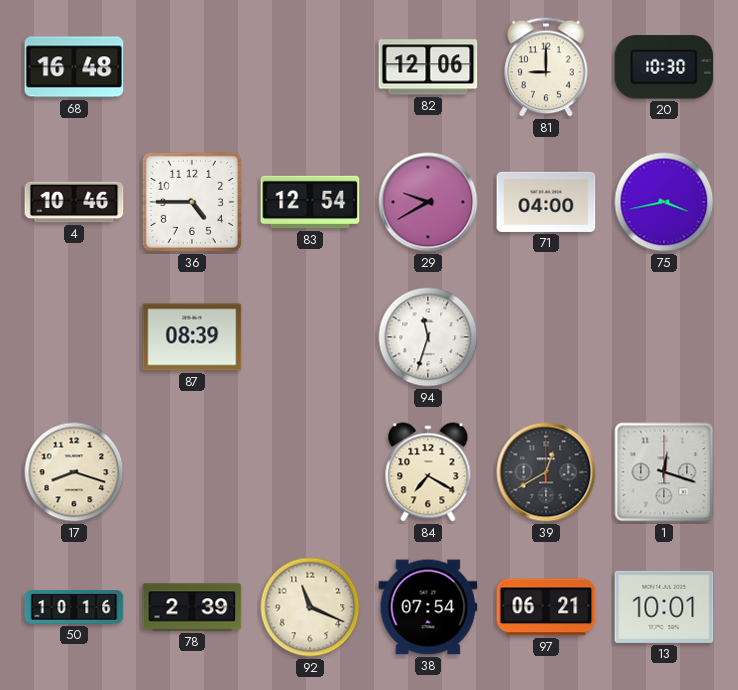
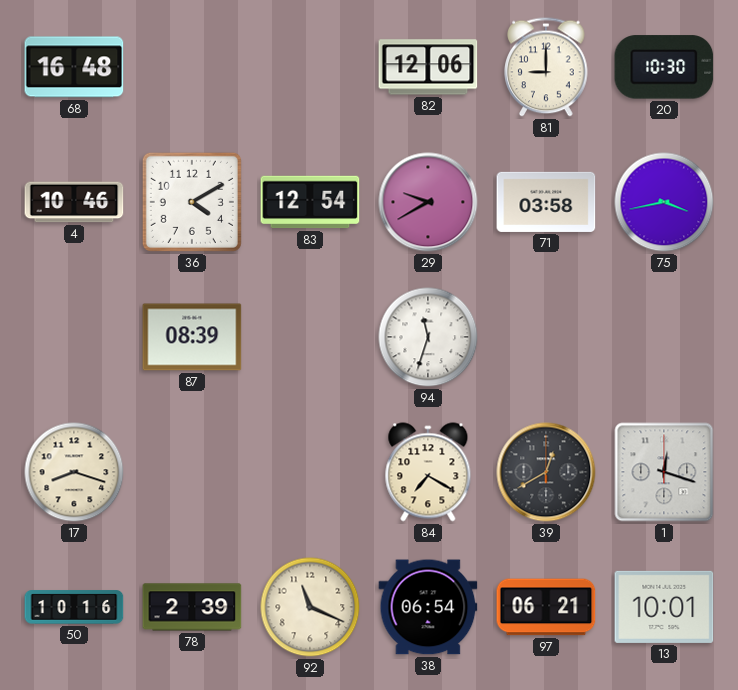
36: 4:45 -> 4:10
71: 04:00 -> 03:58
38: 07:54 -> 06:54
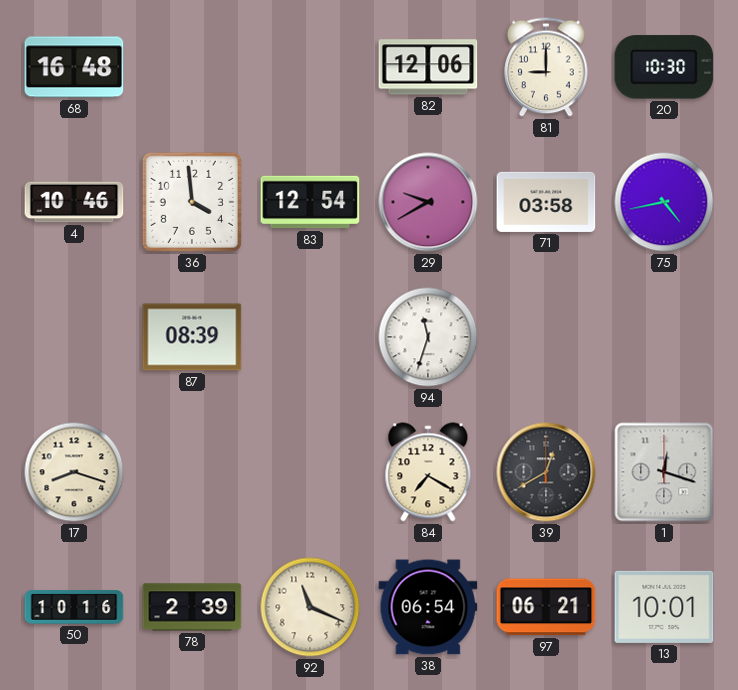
36: 4:10 -> 3:59
75: 3:43 -> 4:43
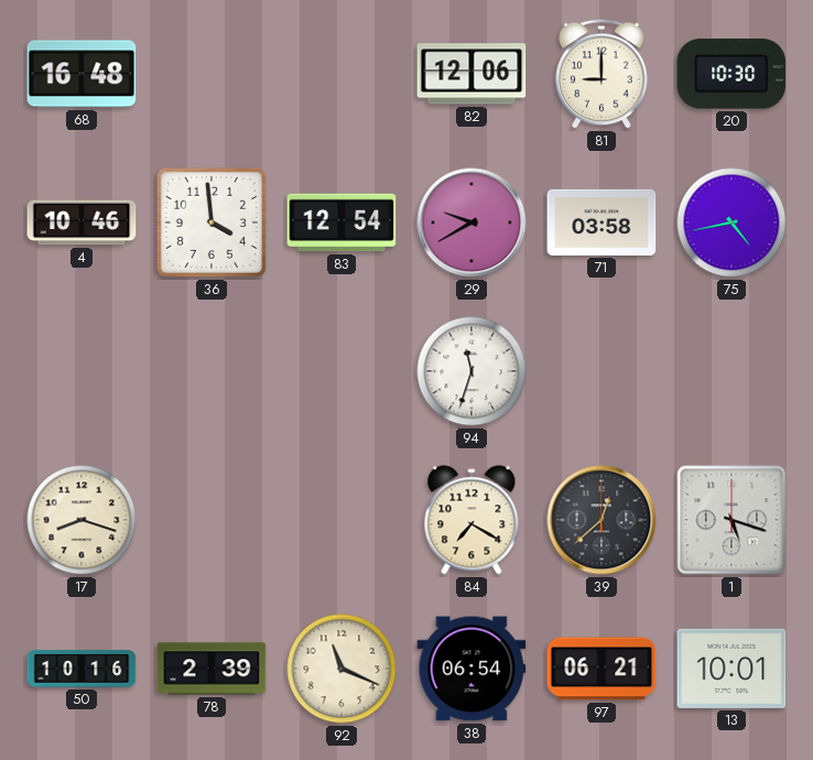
87: 08:39 -> none
39: 12:40 -> 12:38
1: 12:18 -> 5:18
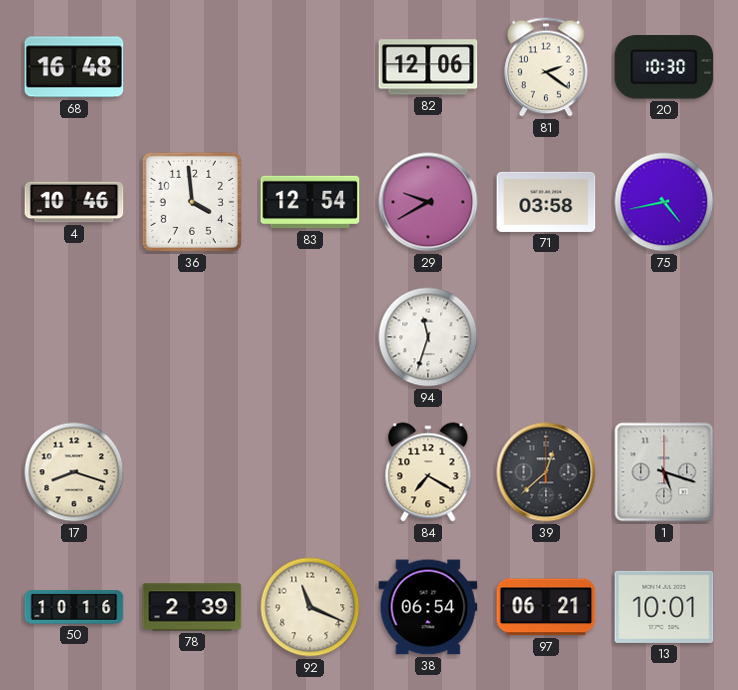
81: 9:00 -> 2:21
